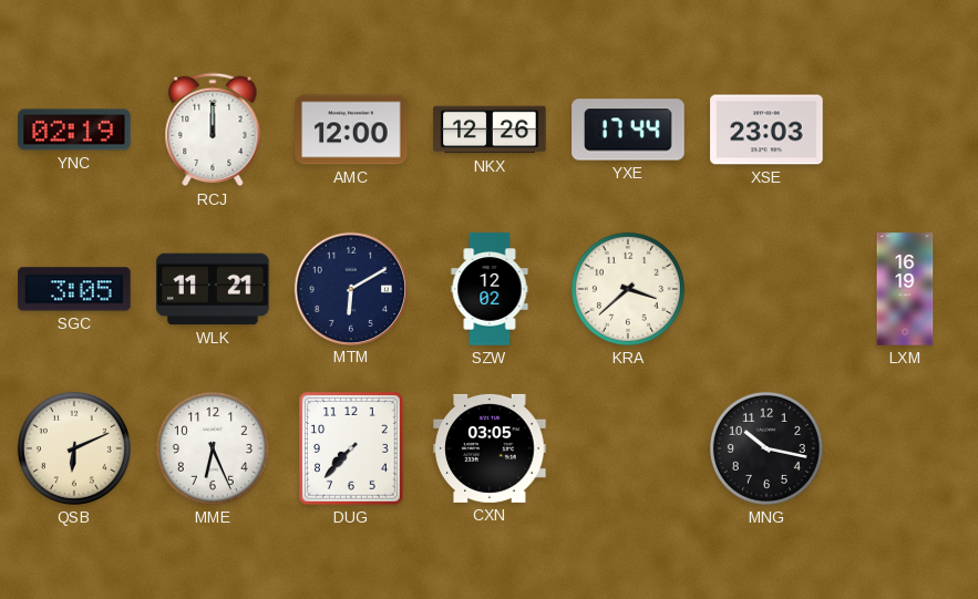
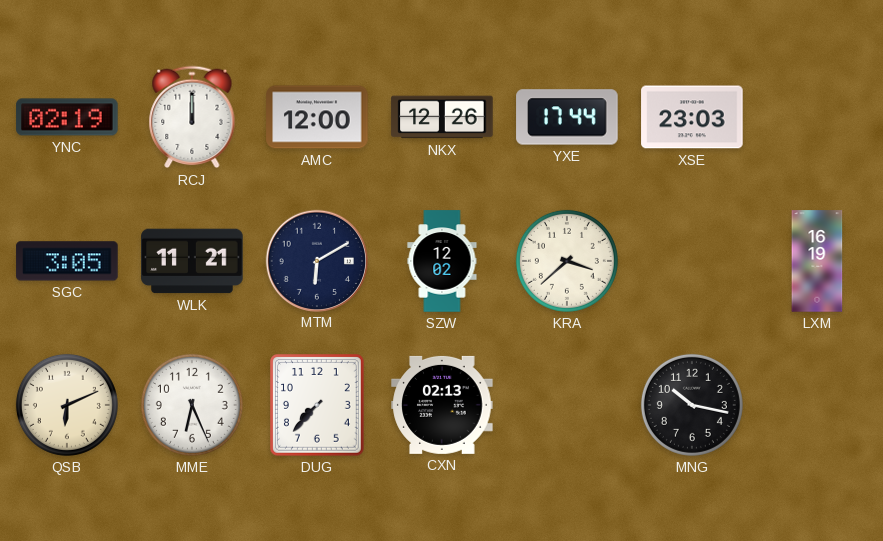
CXN: 03:05 -> 02:13
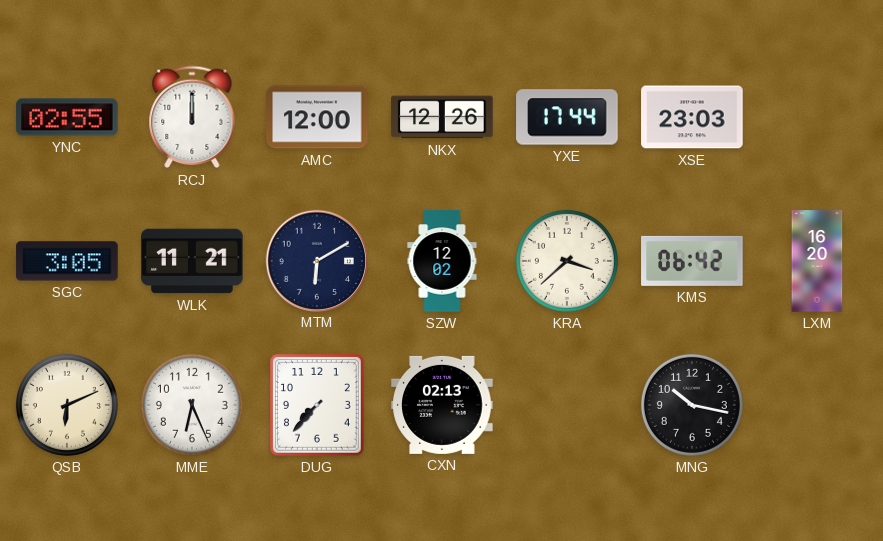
YNC: 02:19 -> 02:55
KMS: none -> 06:42
LXM: 16:19 -> 16:20
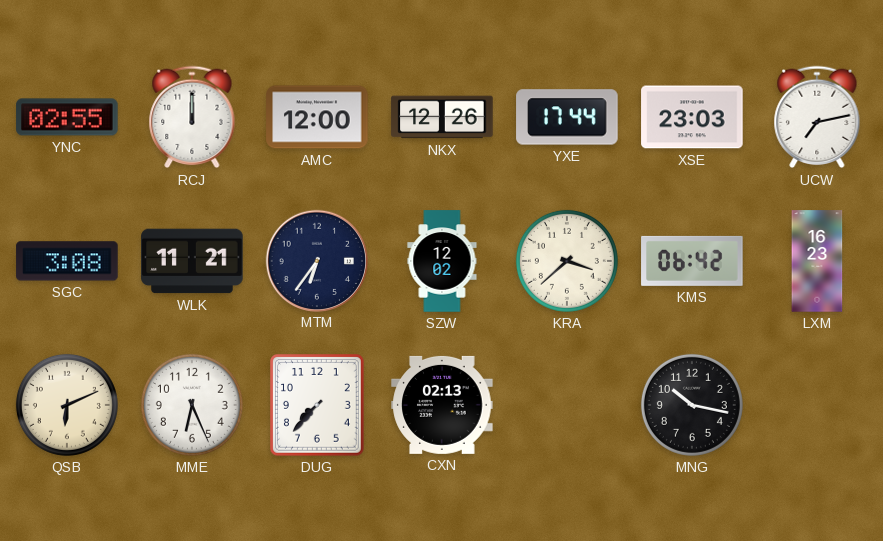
UCW: none -> 7:13
SGC: 3:05 -> 3:08
MTM: 6:10 -> 6:36
LXM: 16:20 -> 16:23
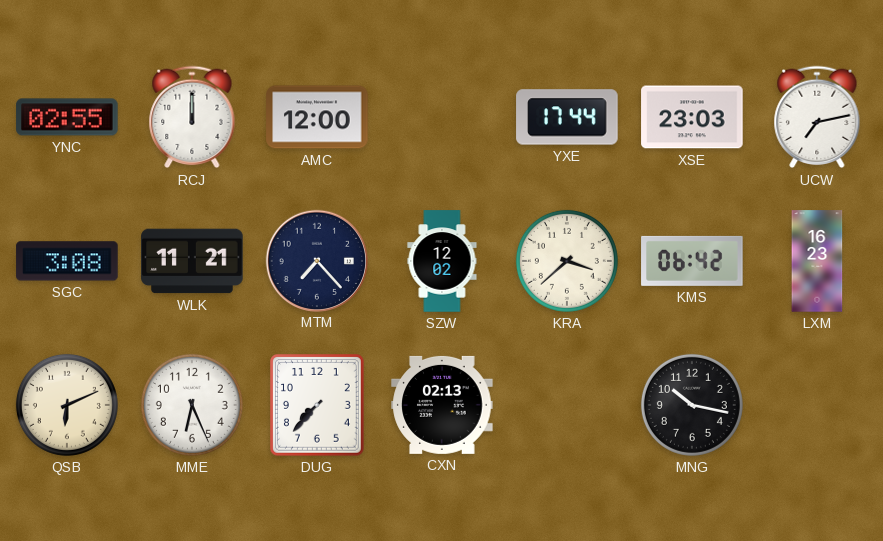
NKX: 12:26 -> none
MTM: 6:36 -> 7:23
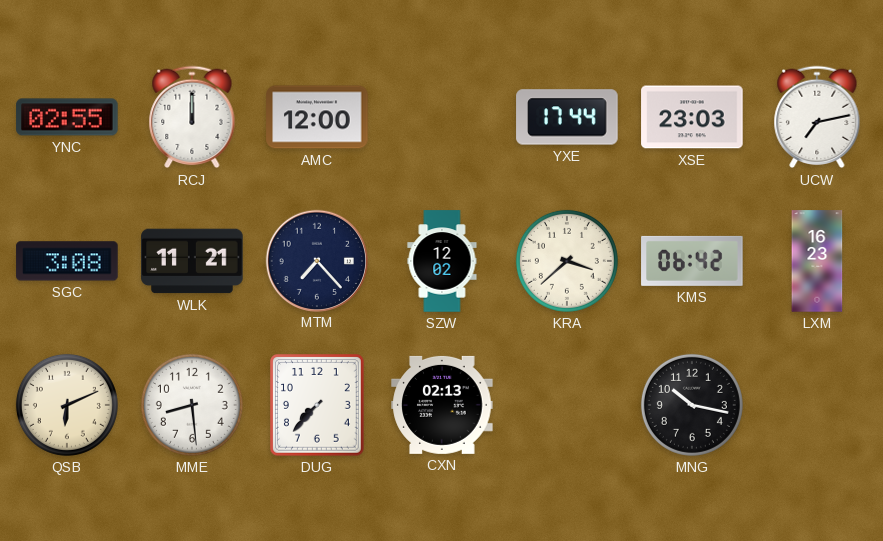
MME: 6:26 -> 8:29
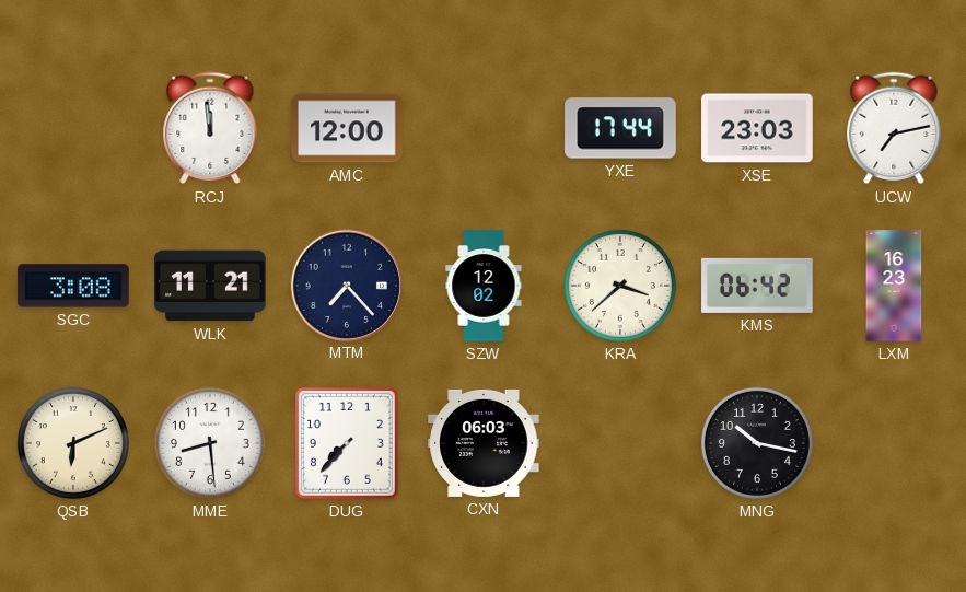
YNC: 02:55 -> none
RCJ: 12:00 -> 11:59
CXN: 02:13 -> 06:03
